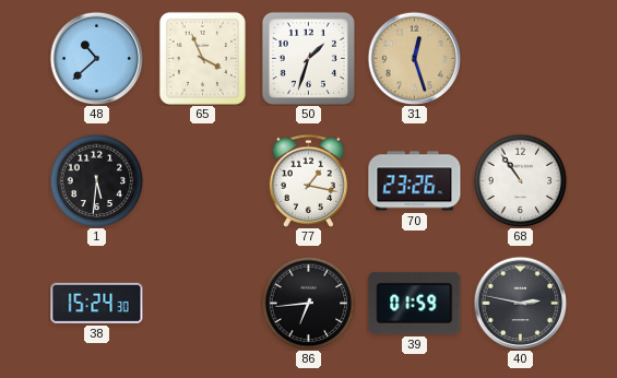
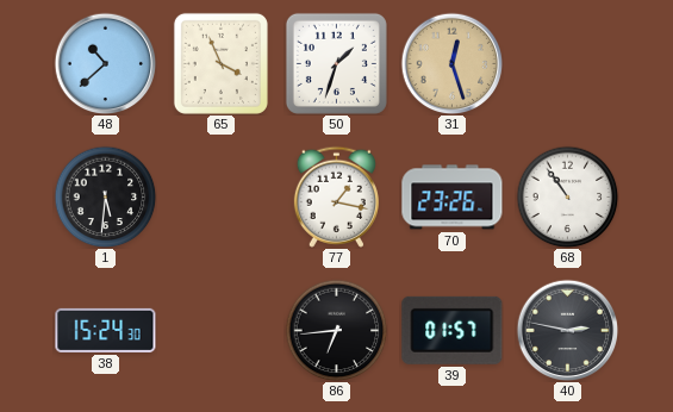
39: 01:59 -> 01:57
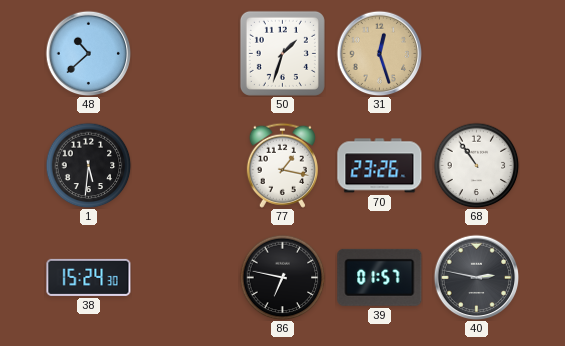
65: 3:56 -> none
86: 6:44 -> 6:47
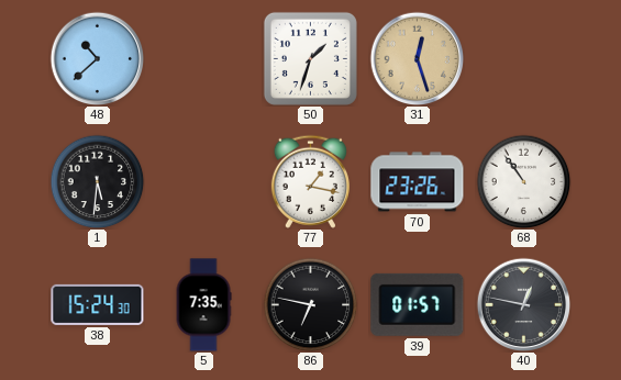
5: none -> 7:35
40: 2:47 -> 12:47
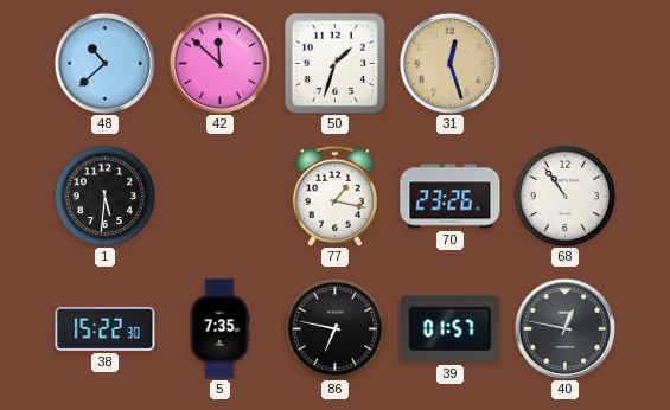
42: none -> 11:52
38: 15:24 -> 15:22
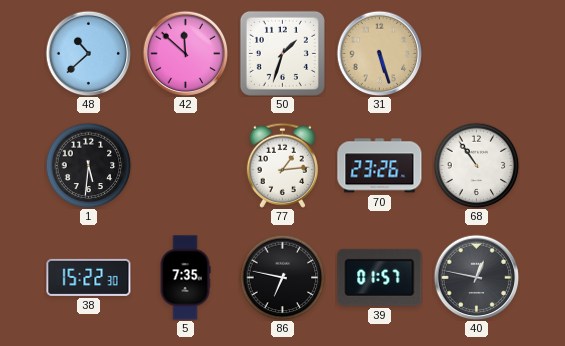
31: 12:27 -> 5:27
77: 1:17 -> 1:14
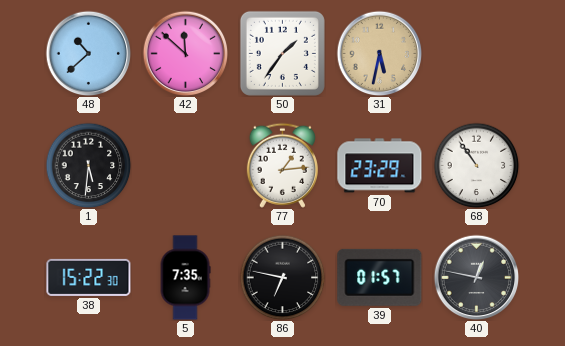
50: 1:33 -> 1:36
31: 5:27 -> 5:32
70: 23:26 -> 23:29
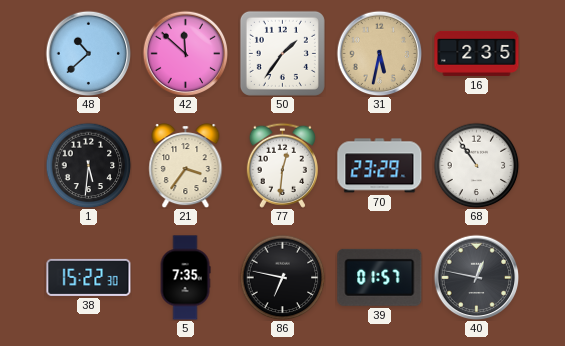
16: none -> 2:35
21: none -> 3:36
77: 1:14 -> 12:31
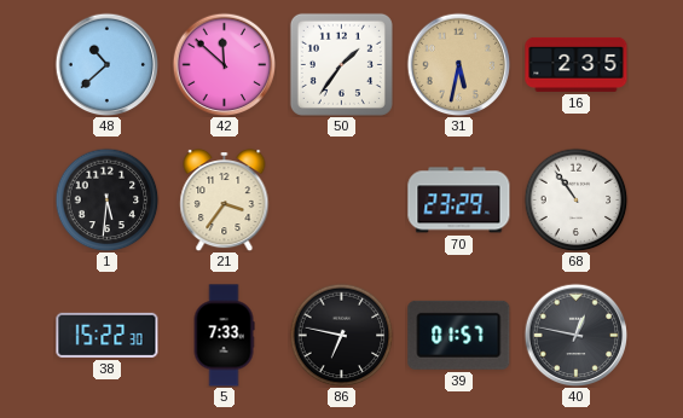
77: 12:31 -> none
5: 7:35 -> 7:33
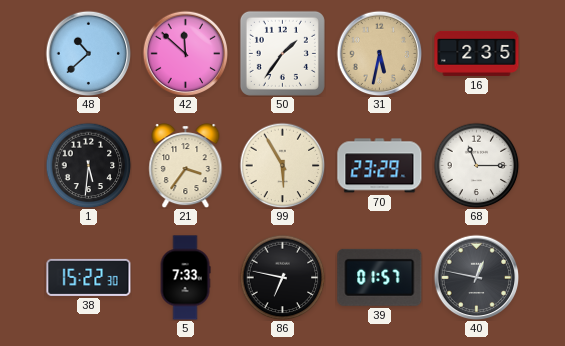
99: none -> 5:55
68: 10:54 -> 11:15
